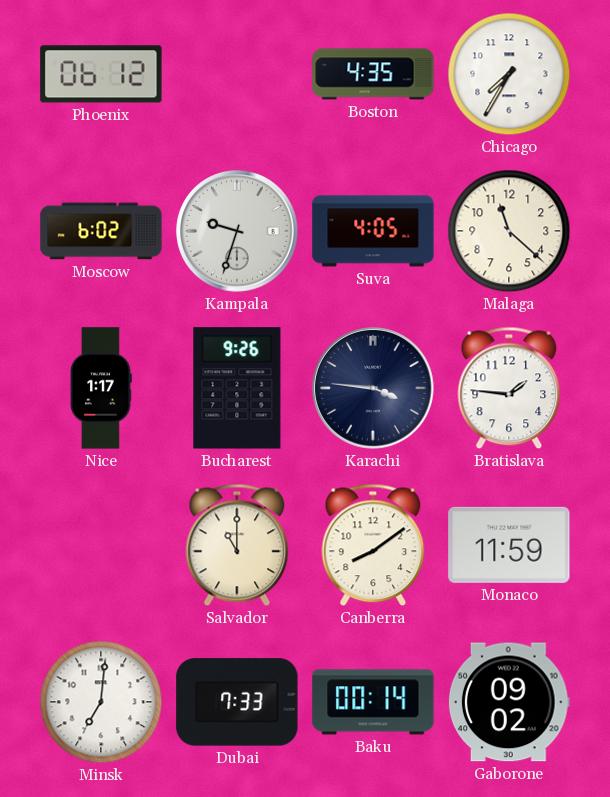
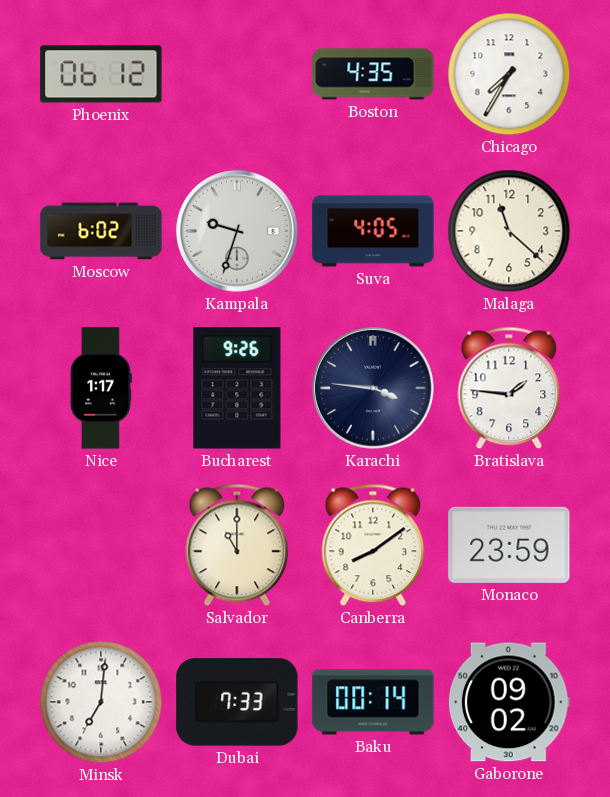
Monaco: 11:59 -> 23:59
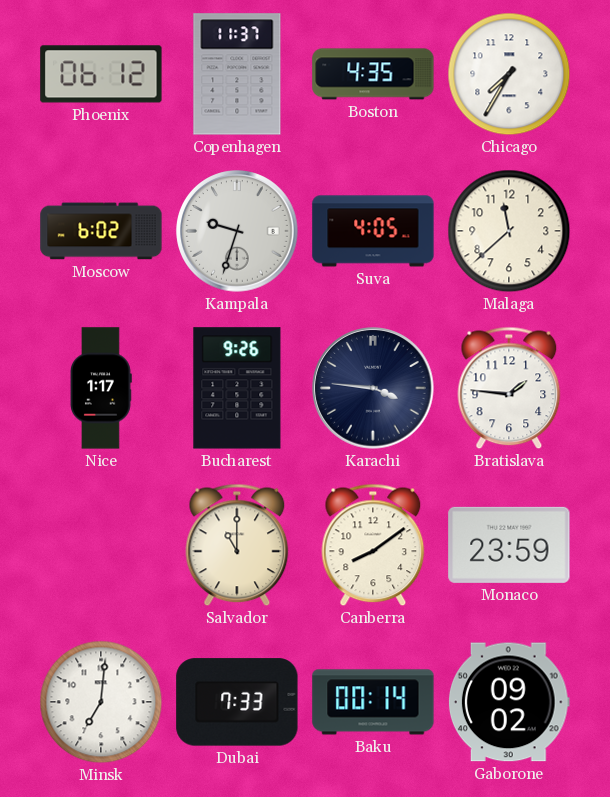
Copenhagen: none -> 11:37
Malaga: 11:22 -> 11:38
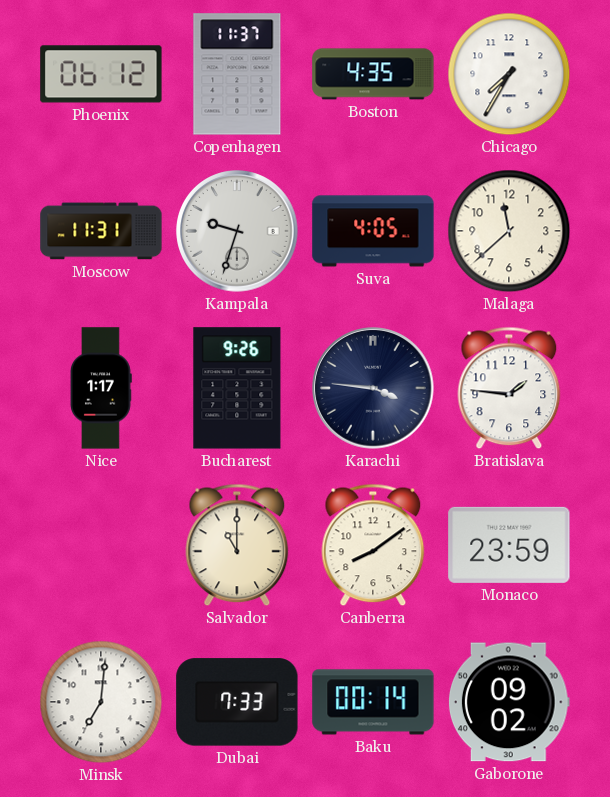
Moscow: 6:02 -> 11:31
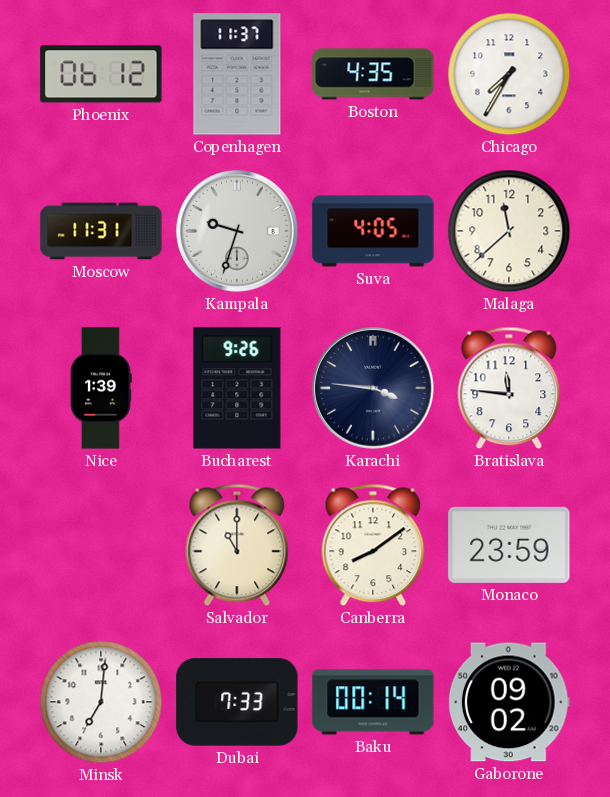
Nice: 1:17 -> 1:39
Bratislava: 1:46 -> 11:46
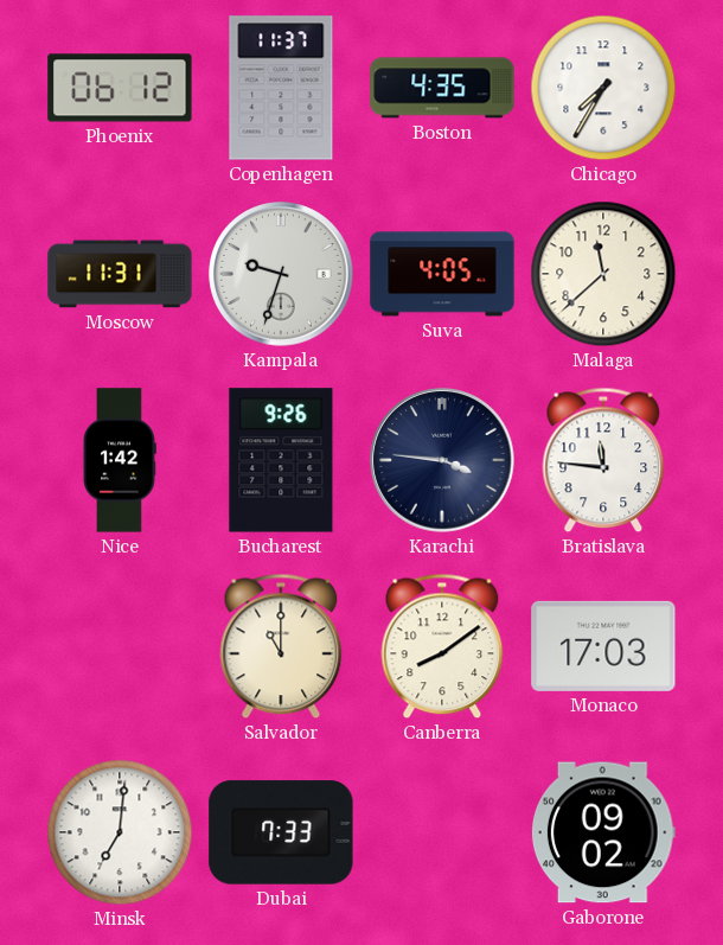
Nice: 1:39 -> 1:42
Monaco: 23:59 -> 17:03
Baku: 00:14 -> none
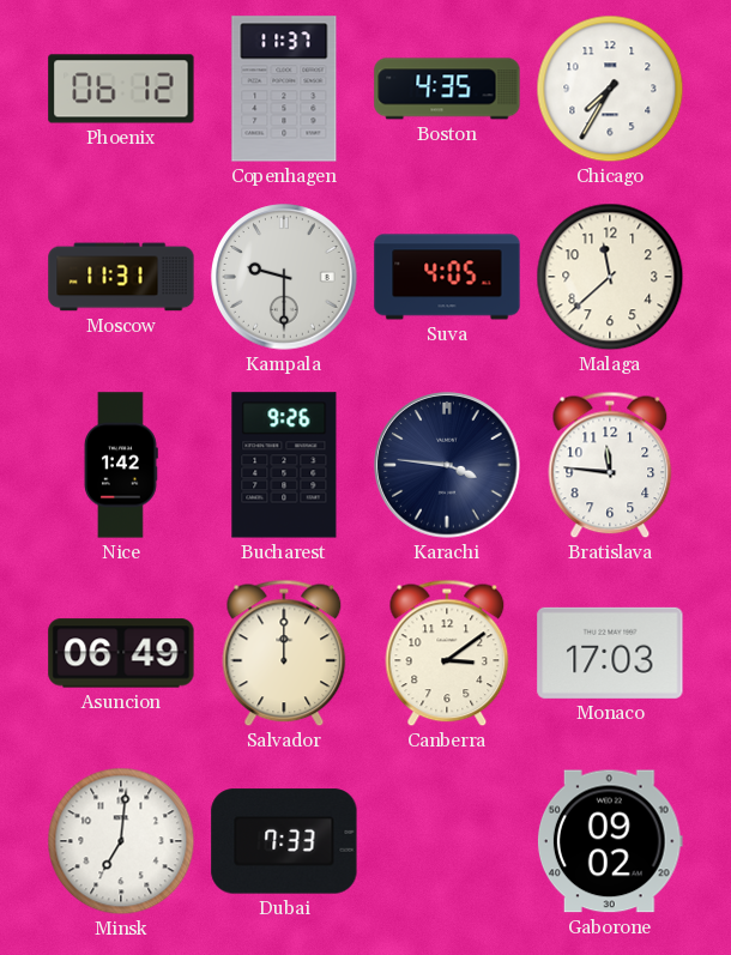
Kampala: 9:33 -> 9:30
Asuncion: none -> 06:49
Salvador: 11:00 -> 12:00
Canberra: 8:09 -> 3:09
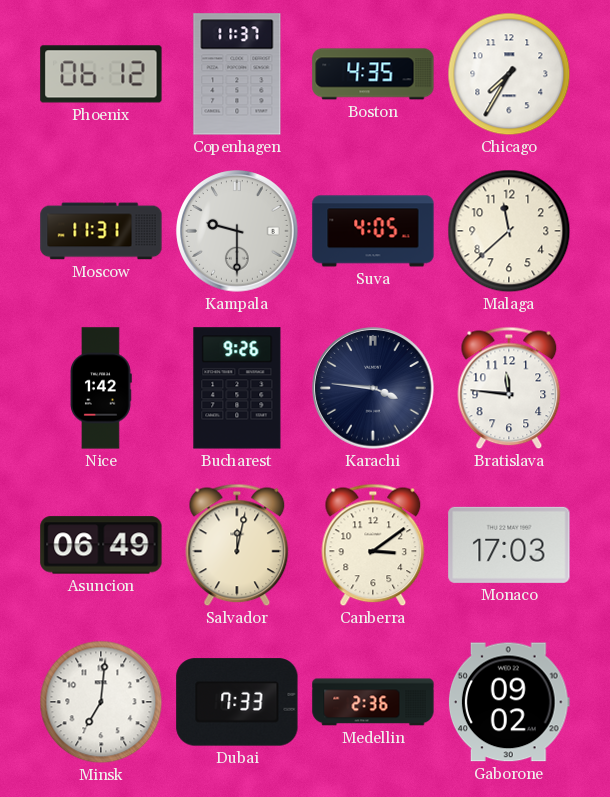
Salvador: 12:00 -> 12:02
Medellin: none -> 2:36
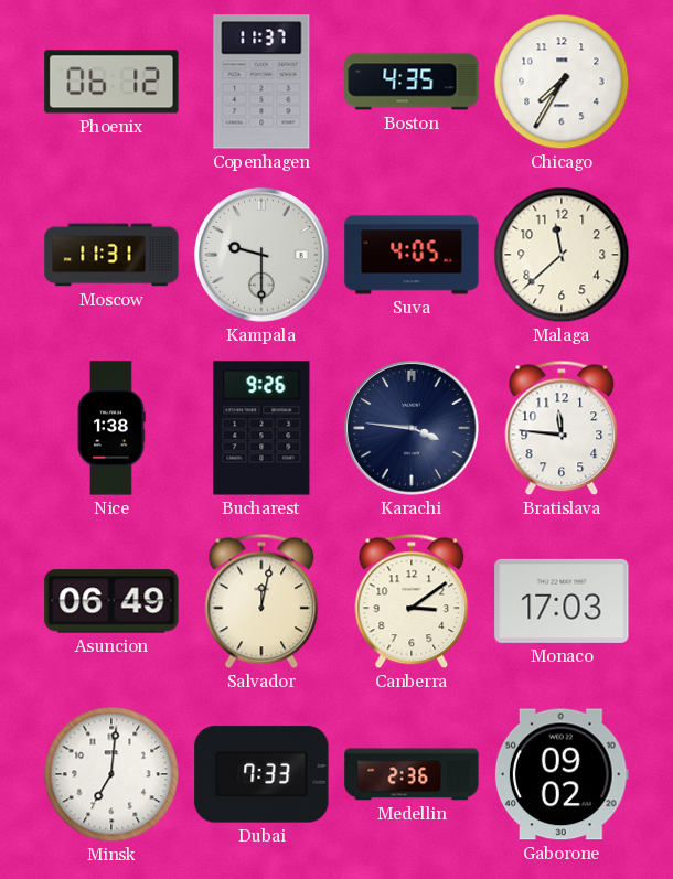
Nice: 1:42 -> 1:38
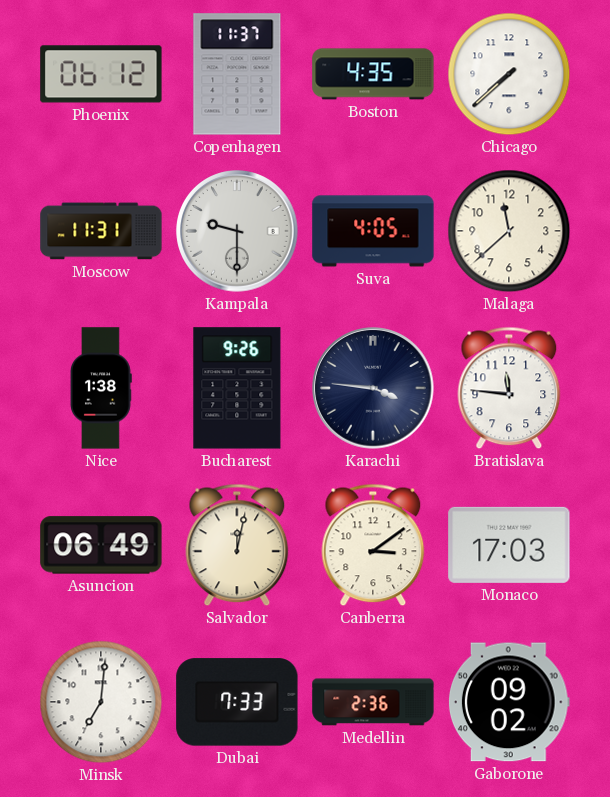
Chicago: 7:35 -> 7:38
